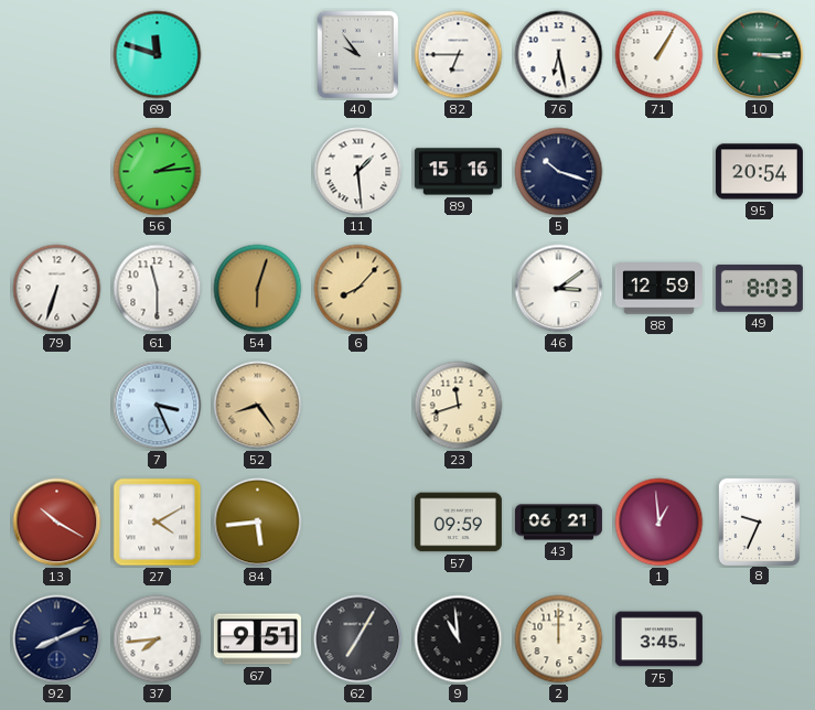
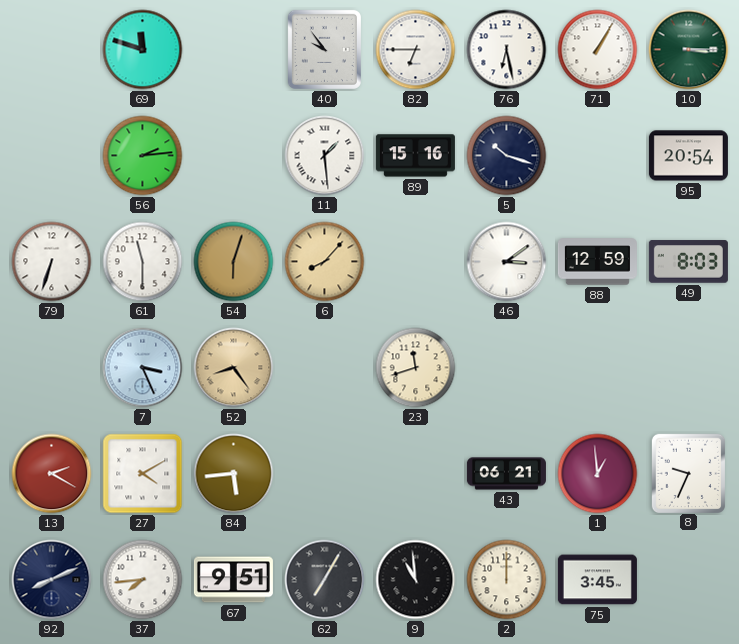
13: 10:20 -> 2:20
57: 09:59 -> none
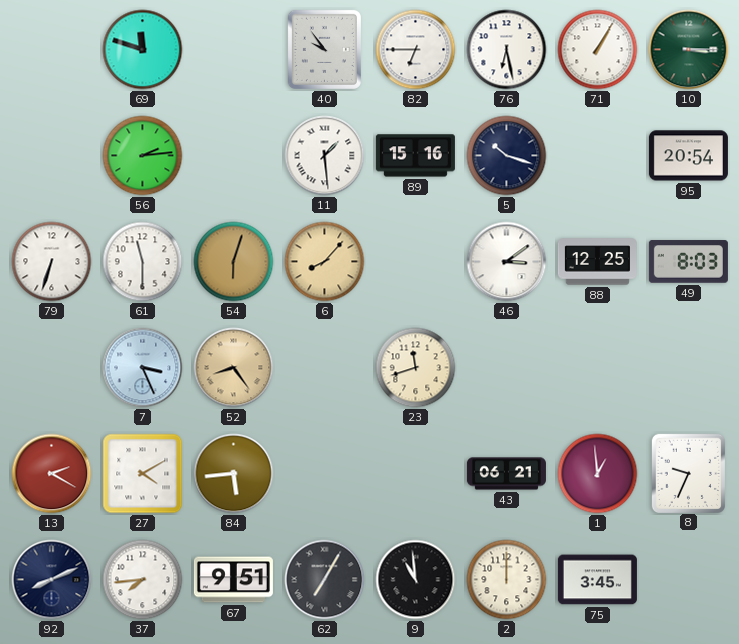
88: 12:59 -> 12:25
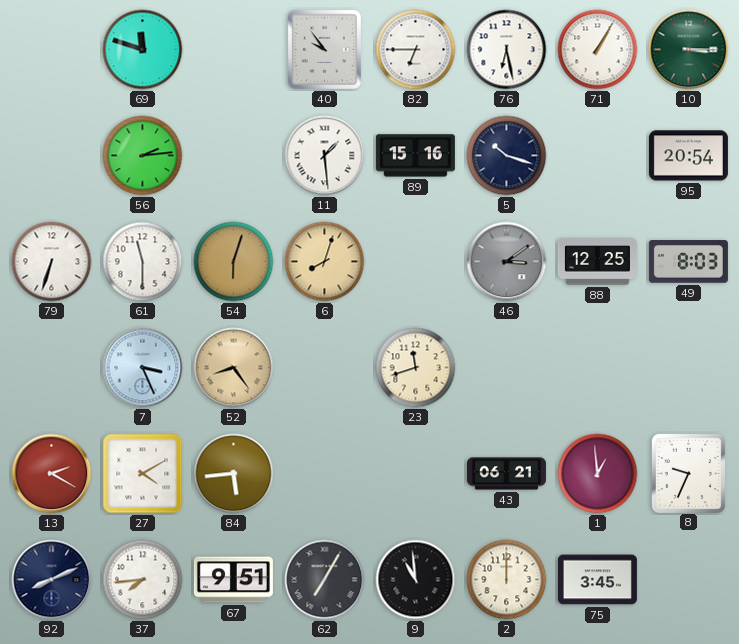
6: 8:07 -> 8:03
46 dial: white -> grey
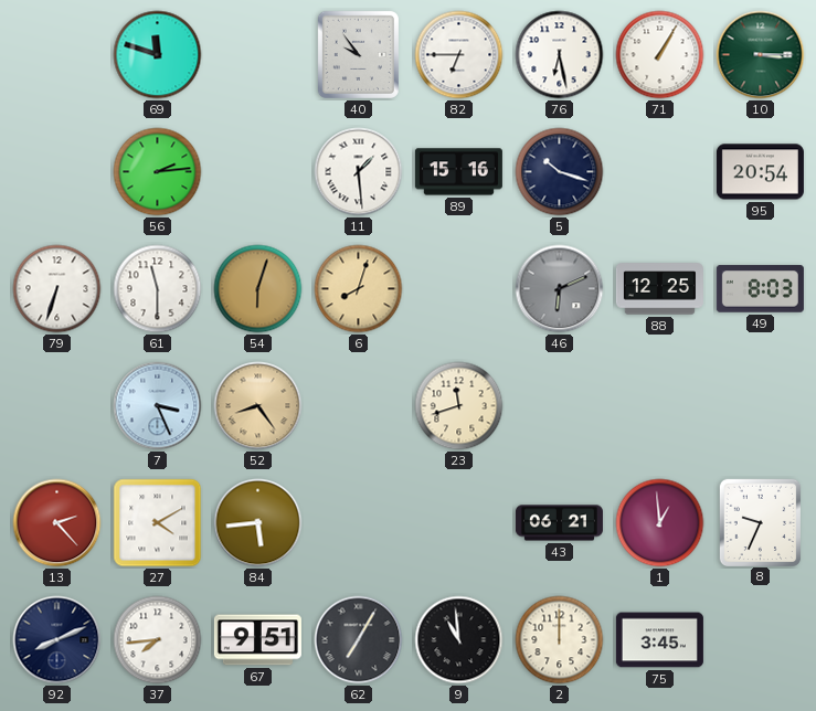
46: 3:09 -> 6:11
13: 2:20 -> 2:23
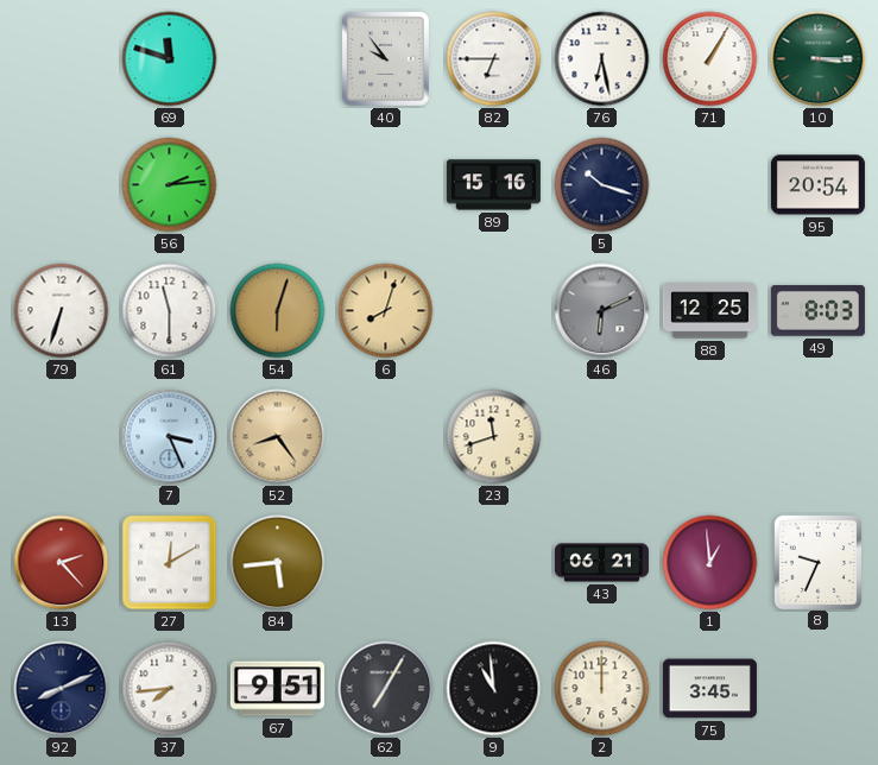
11: 1:29 -> none
27: 4:10 -> 12:10
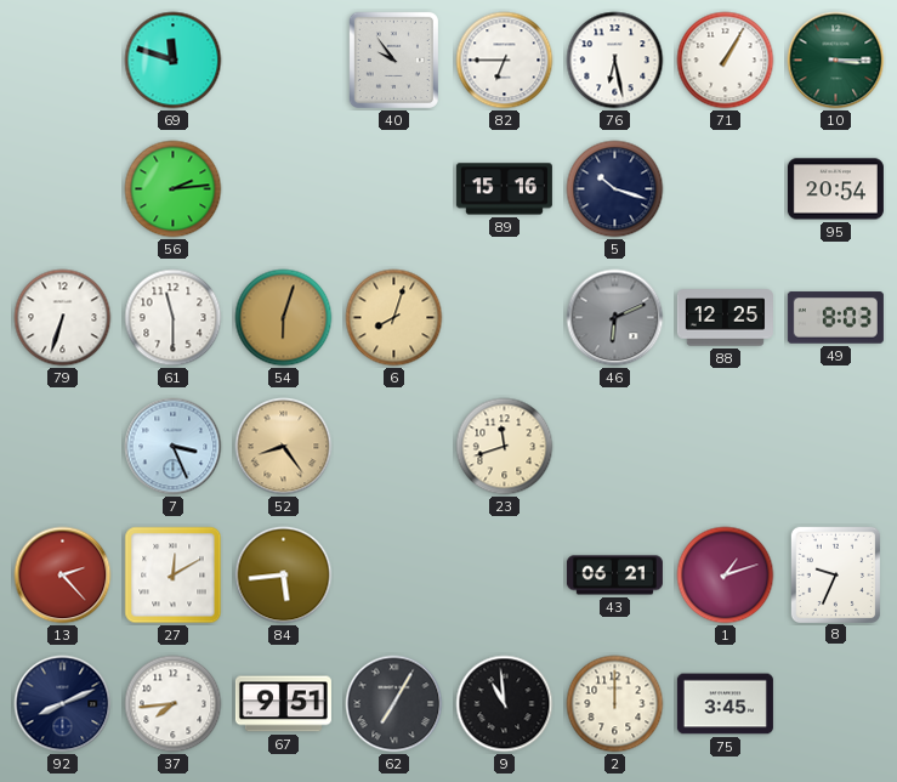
1: 12:59 -> 1:12
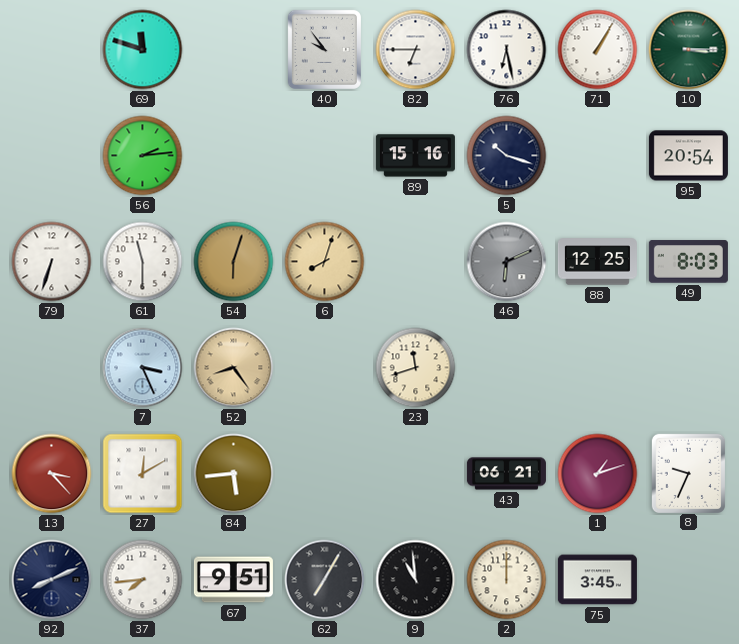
13: 2:23 -> 3:23
